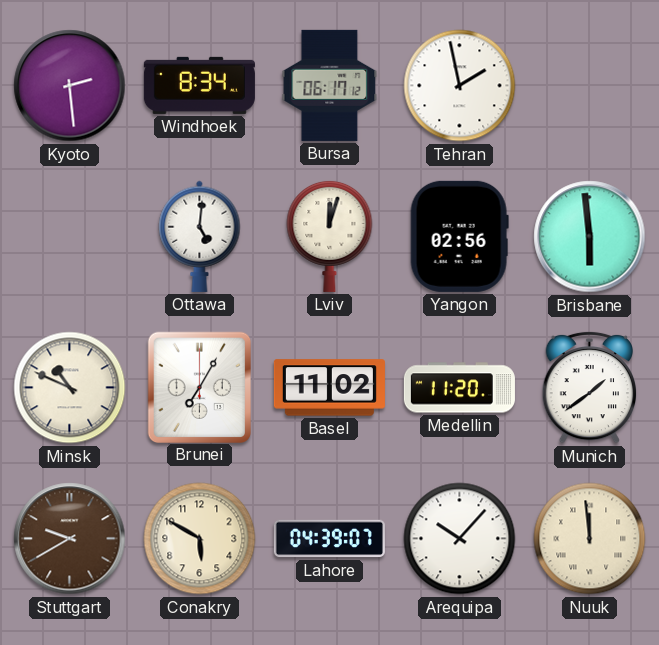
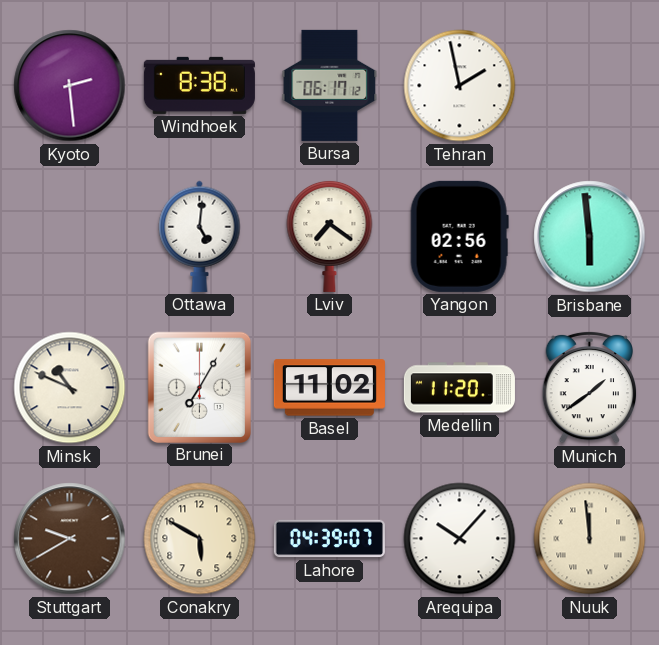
Windhoek: 8:34 -> 8:38
Lviv: 12:03 -> 7:21
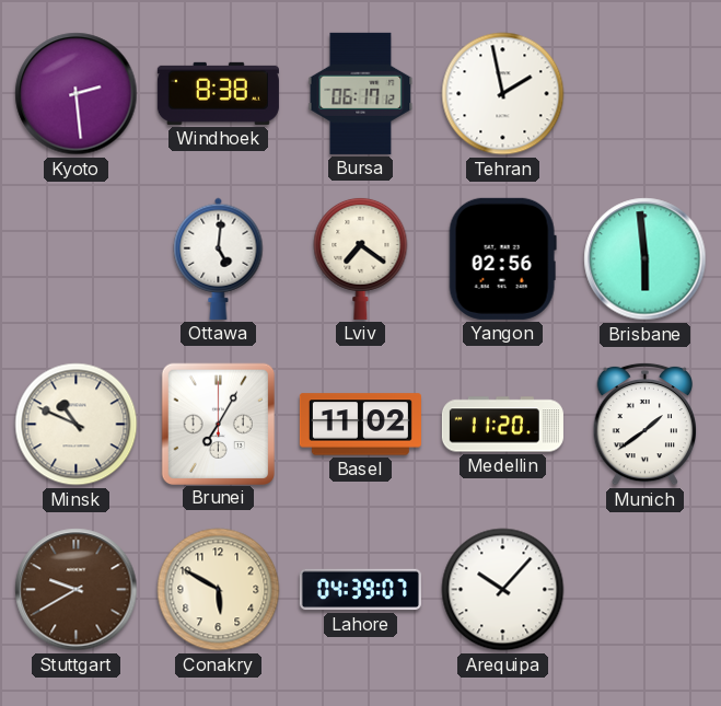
Nuuk: 11:59 -> none
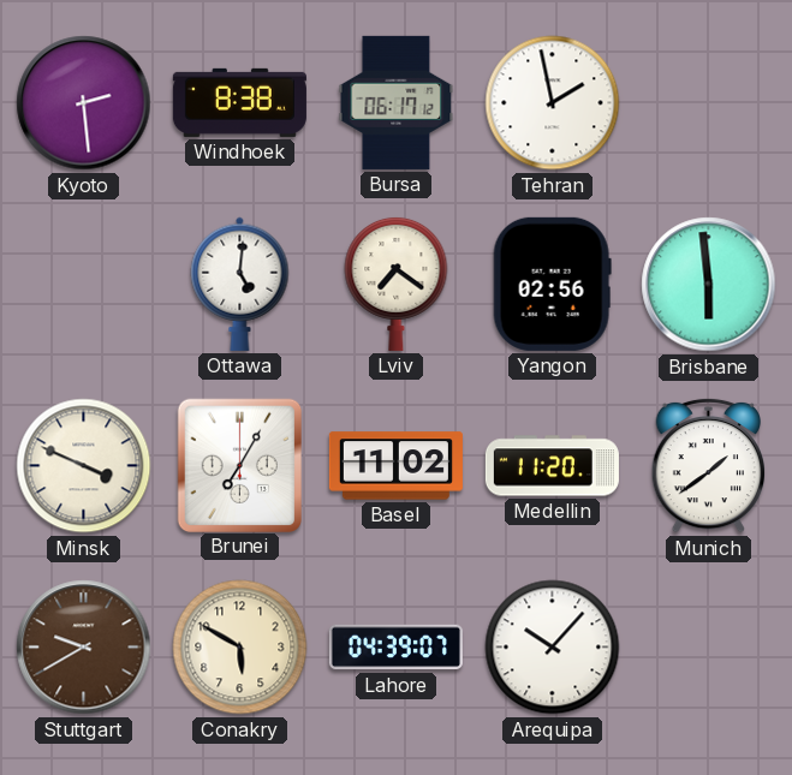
Minsk: 10:49 -> 3:49
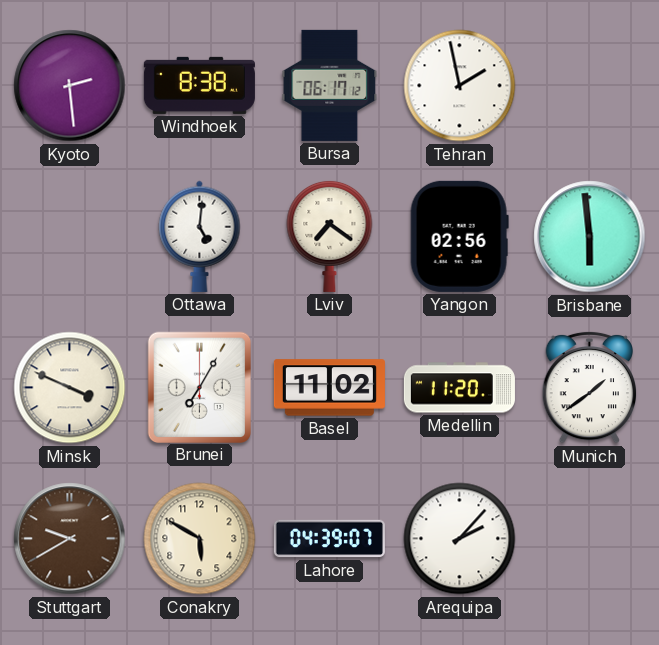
Arequipa: 10:07 -> 2:07
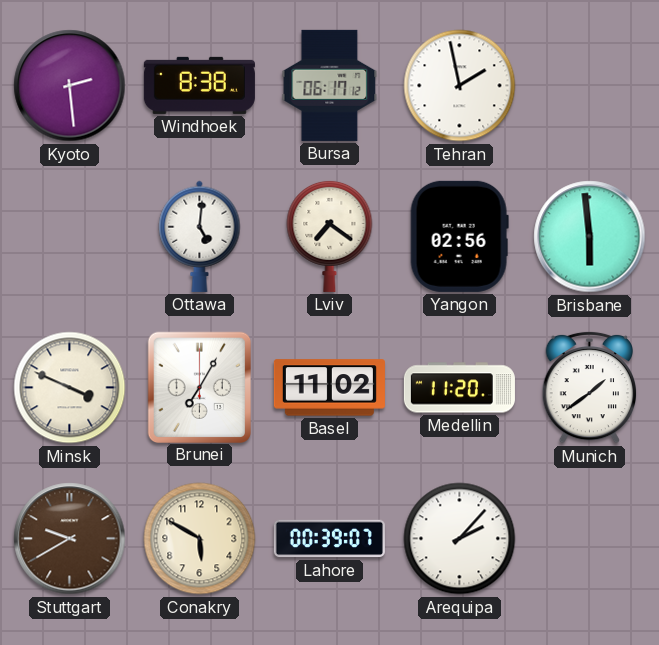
Lahore: 04:39 -> 00:39
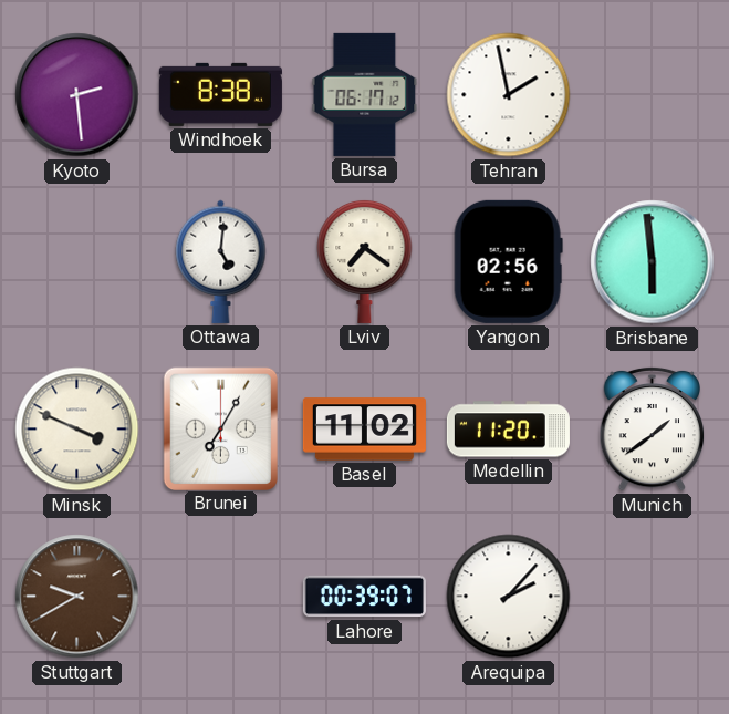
Conakry: 5:50 -> none
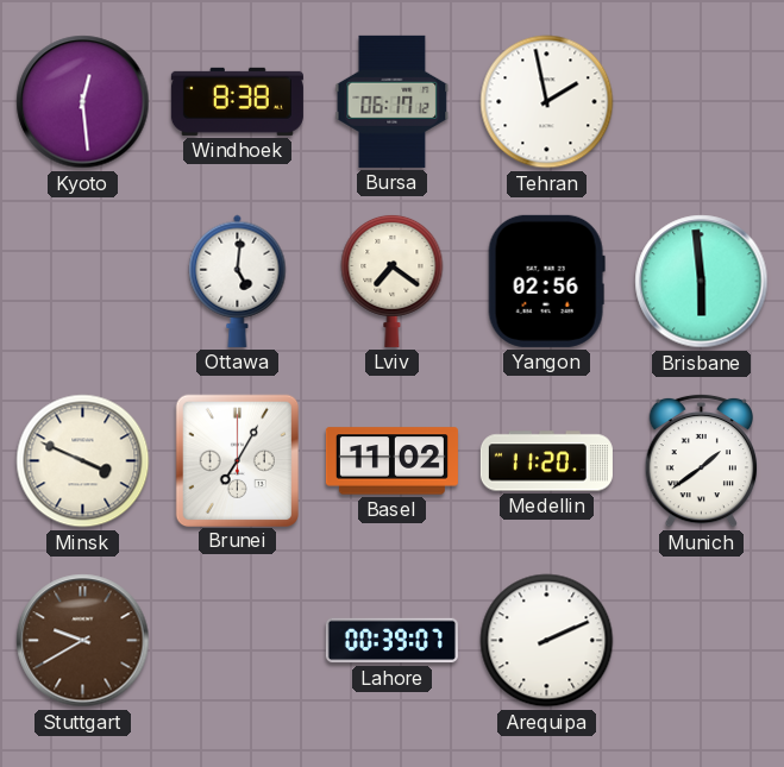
Kyoto: 2:29 -> 12:29
Arequipa: 2:07 -> 2:11
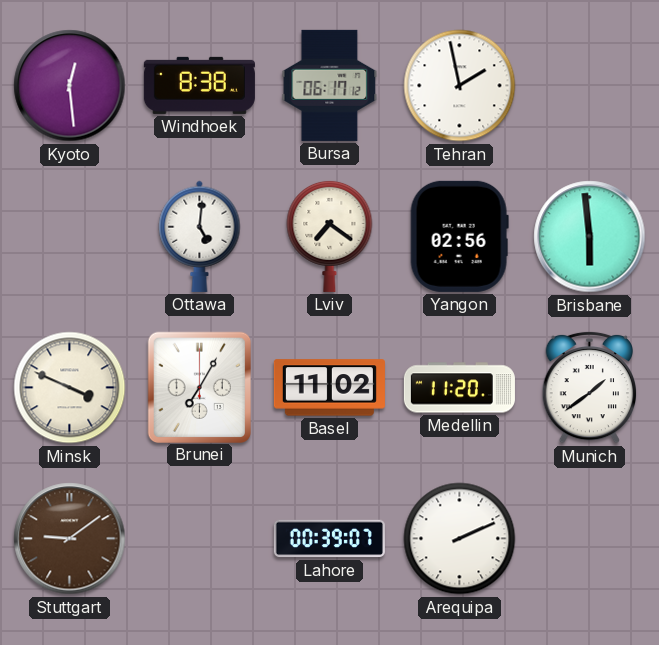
Stuttgart: 9:40 -> 9:09
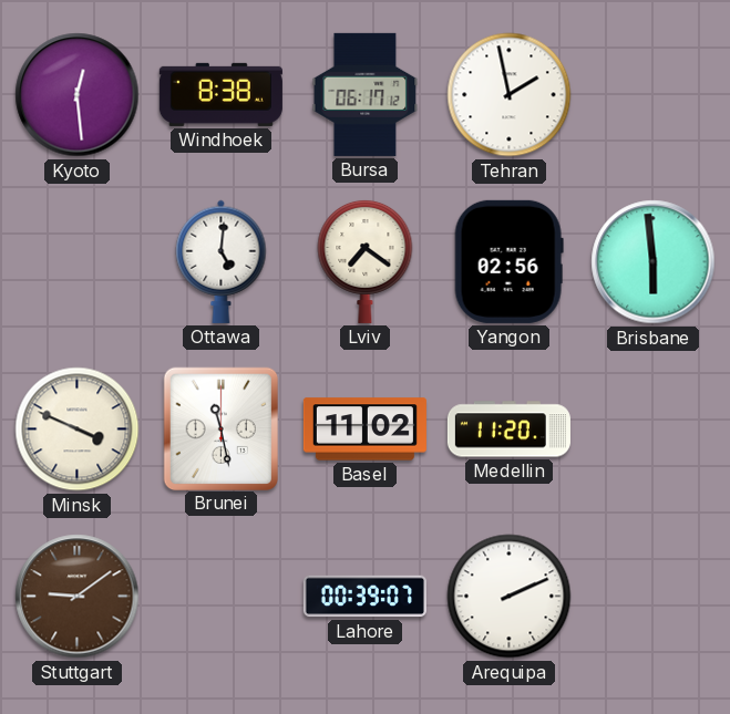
Brunei: 7:05 -> 11:28
Munich: 1:39 -> none
